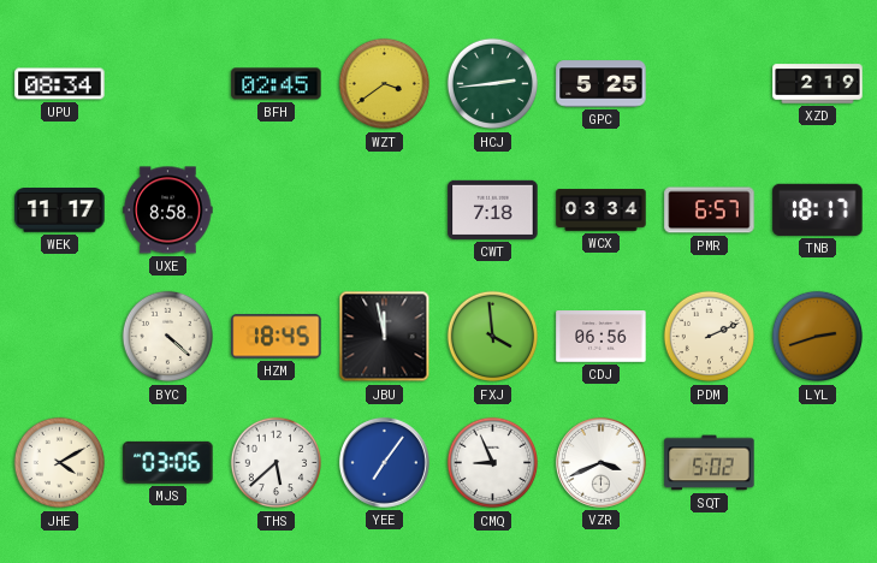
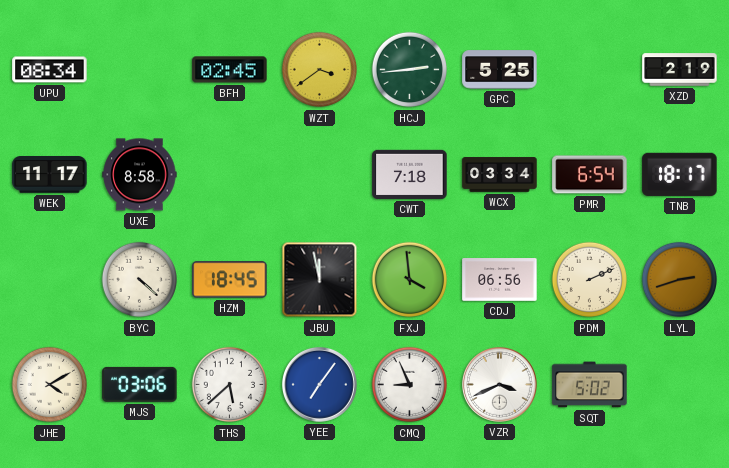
PMR: 6:57 -> 6:54
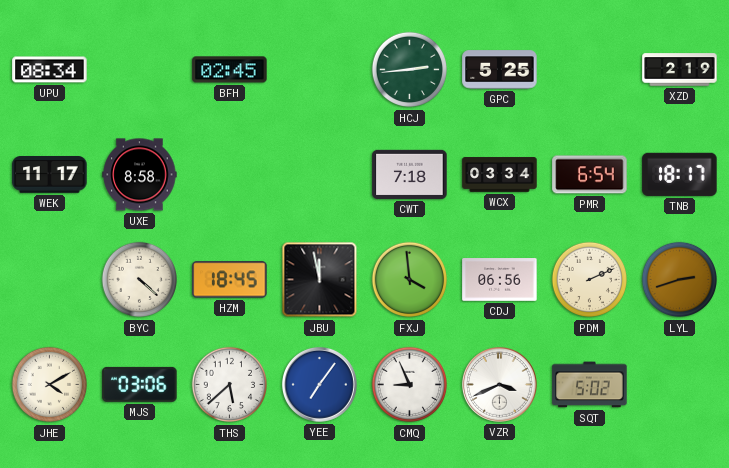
WZT: 3:39 -> none
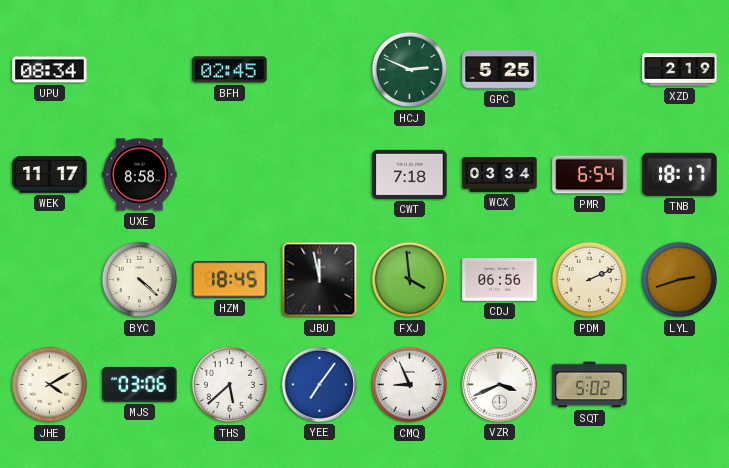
HCJ: 2:44 -> 2:49
